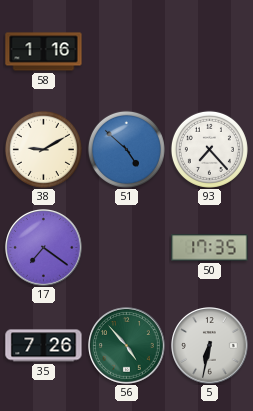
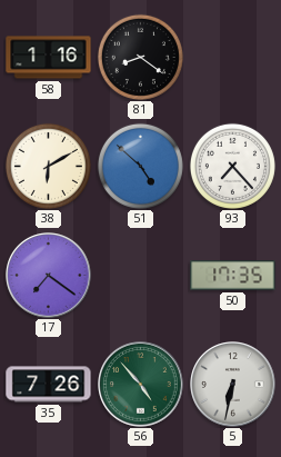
81: none -> 8:21
38: 9:10 -> 6:10
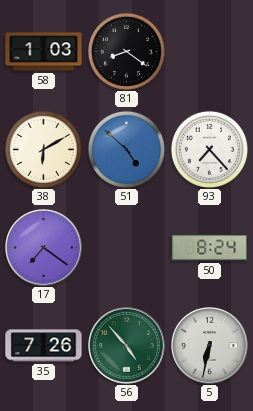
58: 1:16 -> 1:03
50: 17:35 -> 8:24
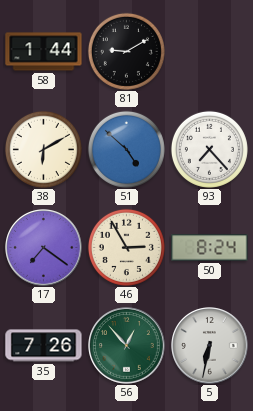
58: 1:03 -> 1:44
81: 8:21 -> 9:10
46: none -> 2:55
56: 4:53 -> 12:53
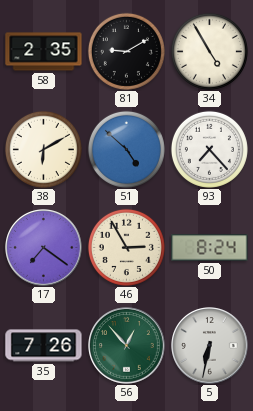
58: 1:44 -> 2:35
34: none -> 4:55
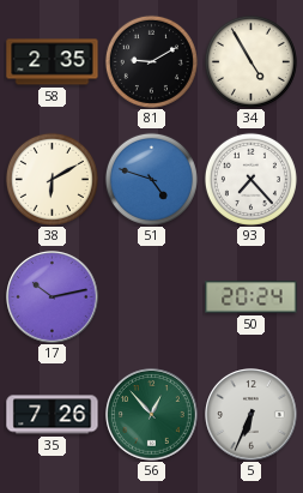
51: 4:52 -> 4:48
17: 7:21 -> 10:13
46: 2:55 -> none
50: 8:24 -> 20:24
5: 6:32 -> 6:34
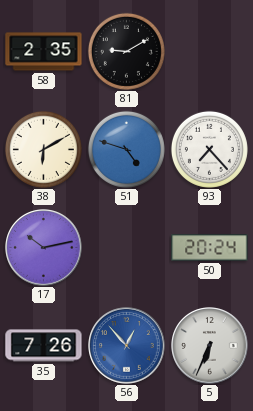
34: 4:55 -> none
56 dial: green -> blue
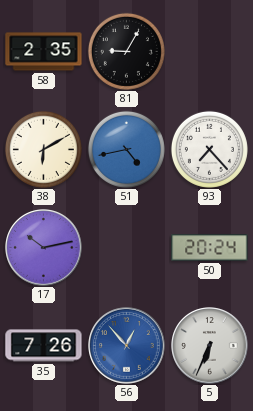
81: 9:10 -> 9:05
51: 4:48 -> 4:43
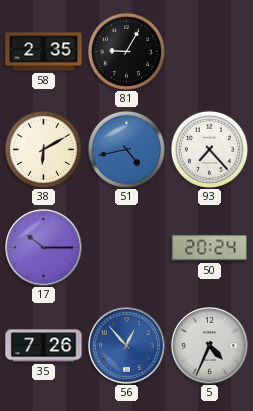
17: 10:13 -> 10:15
5: 6:34 -> 4:34
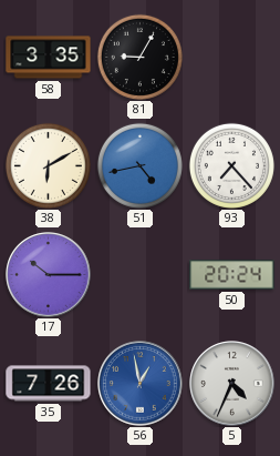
58: 2:35 -> 3:35
56: 12:53 -> 12:58
